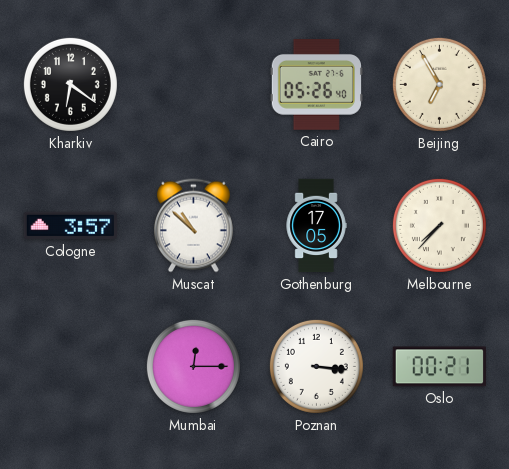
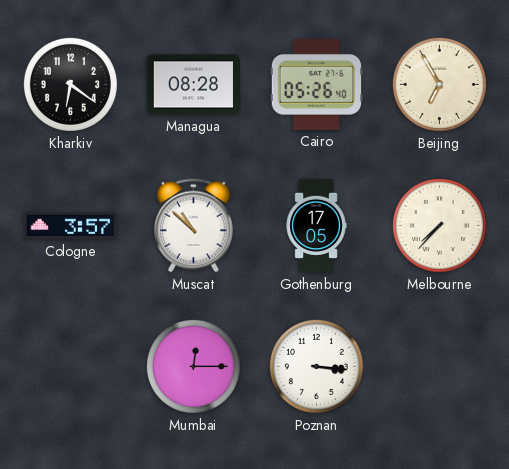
Managua: none -> 08:28
Oslo: 00:21 -> none
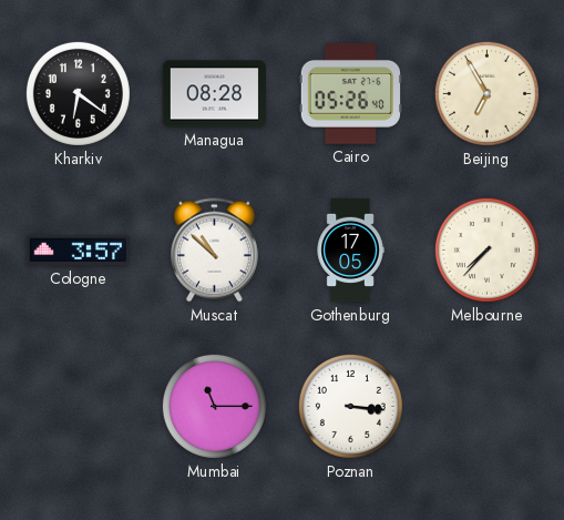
Mumbai: 12:15 -> 11:15
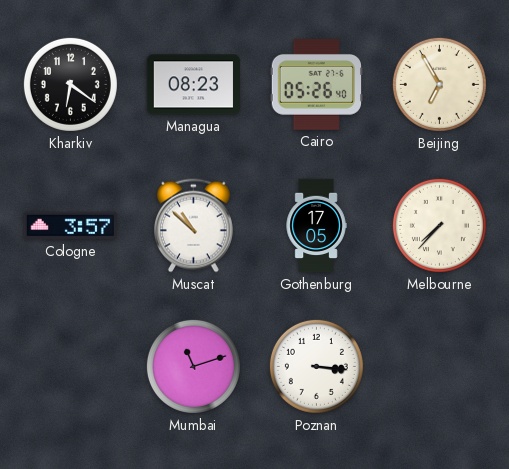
Managua: 08:28 -> 08:23
Mumbai: 11:15 -> 11:12
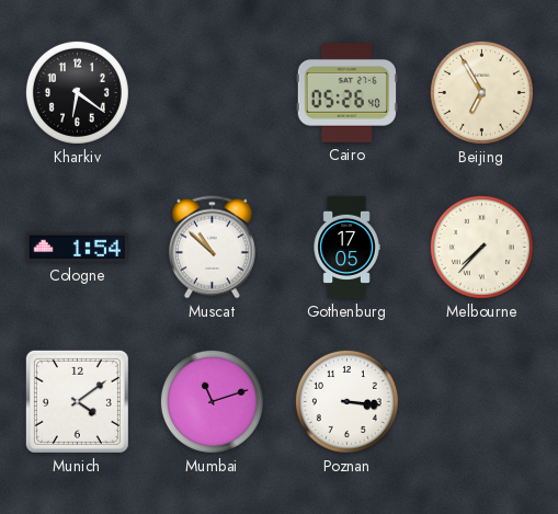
Managua: 08:23 -> none
Cologne: 3:57 -> 1:54
Munich: none -> 4:09
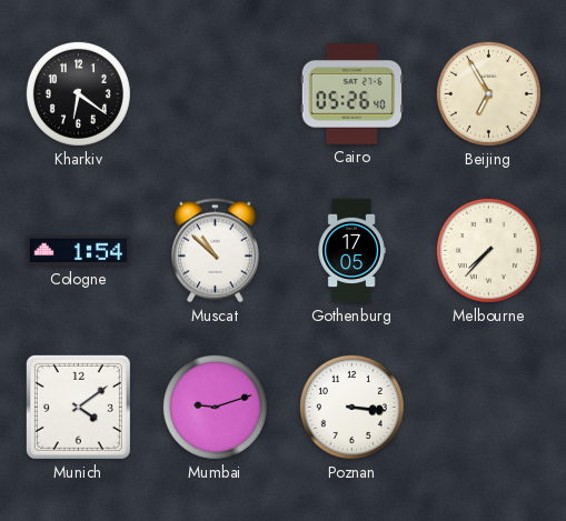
Mumbai: 11:12 -> 9:12
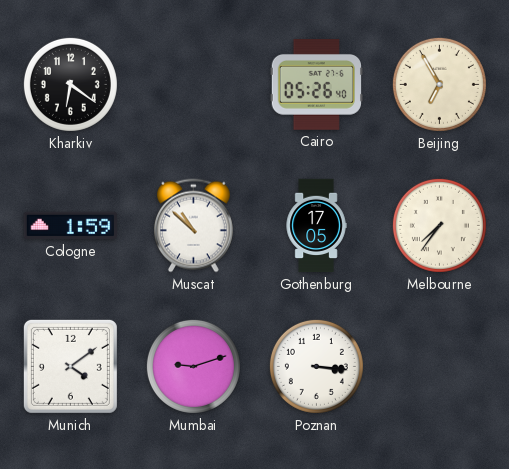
Cologne: 1:54 -> 1:59
Melbourne: 7:37 -> 7:36
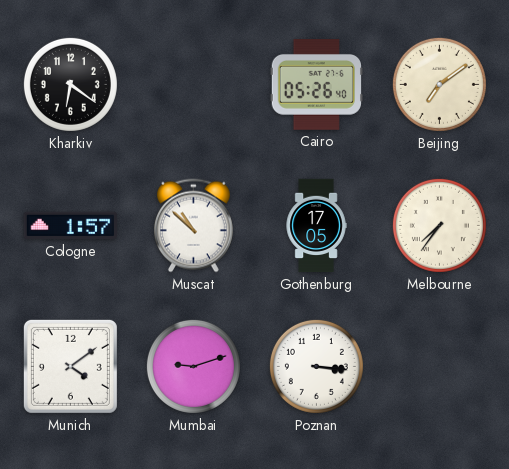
Beijing: 6:55 -> 7:09
Cologne: 1:59 -> 1:57
